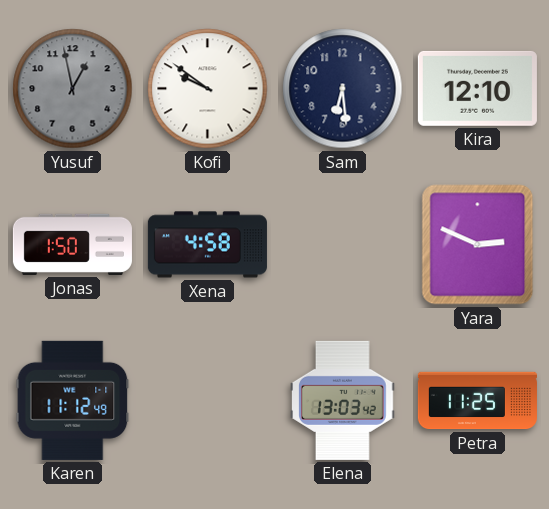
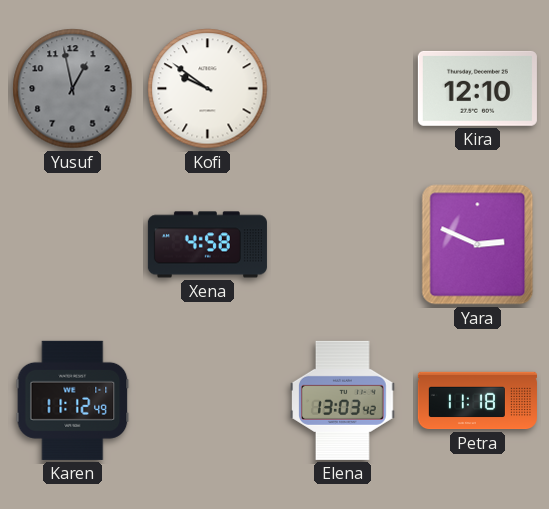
Sam: 6:29 -> none
Jonas: 1:50 -> none
Petra: 11:25 -> 11:18
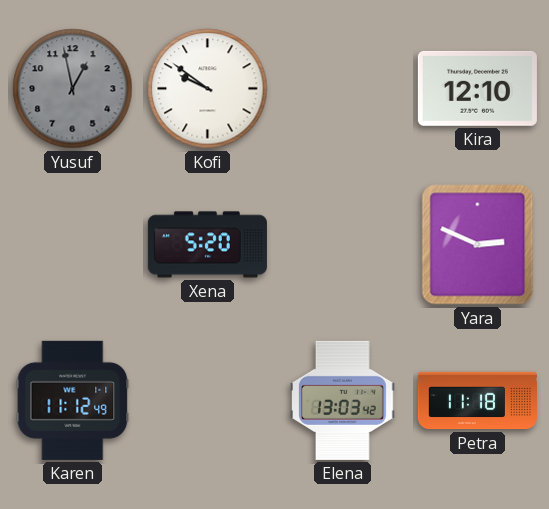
Xena: 4:58 -> 5:20
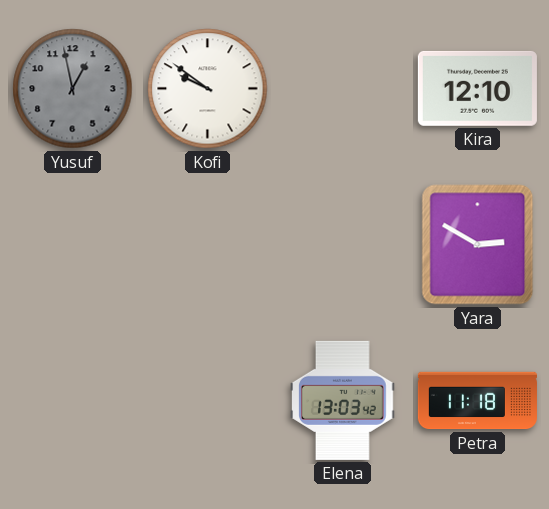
Xena: 5:20 -> none
Yara: 2:49 -> 2:50
Karen: 11:12 -> none
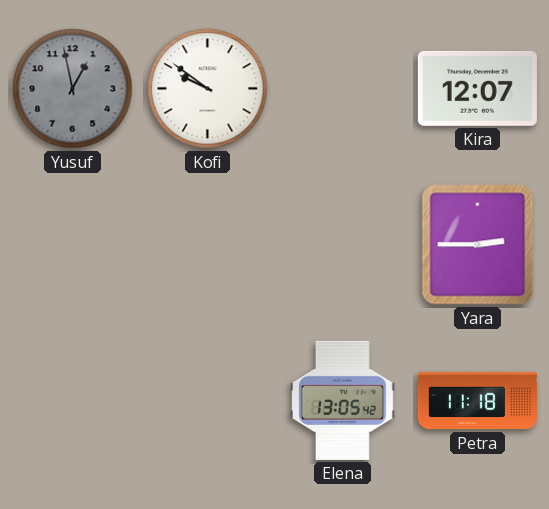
Kira: 12:10 -> 12:07
Yara: 2:50 -> 2:45
Elena: 13:03 -> 13:05
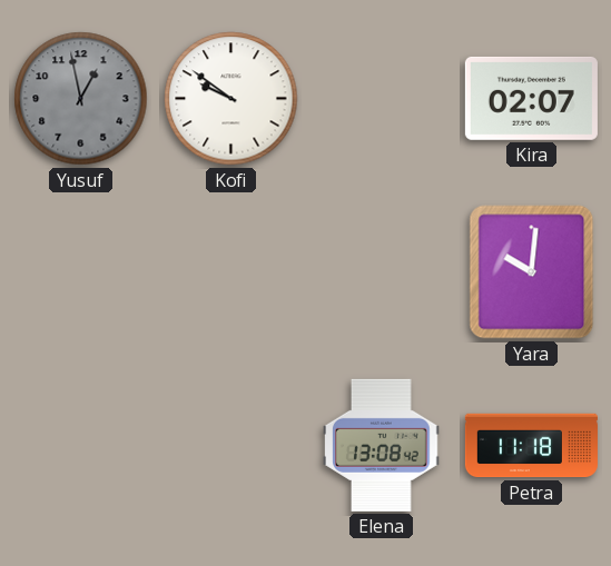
Kira: 12:07 -> 02:07
Yara: 2:45 -> 10:01
Elena: 13:05 -> 13:08
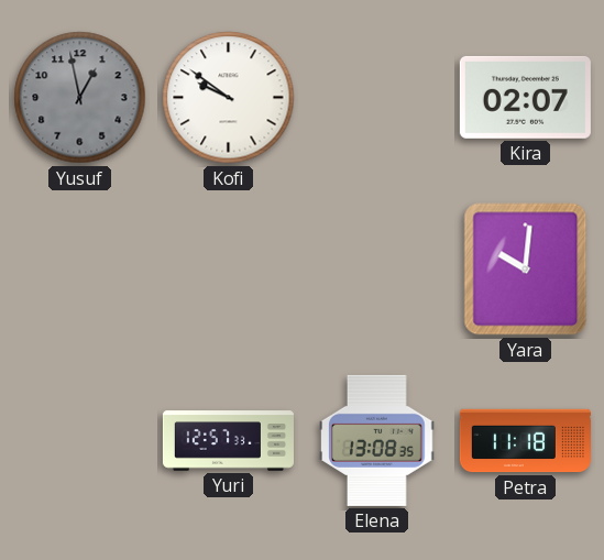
Yuri: none -> 12:57
Elena: 13:08:42 -> 13:08:35
